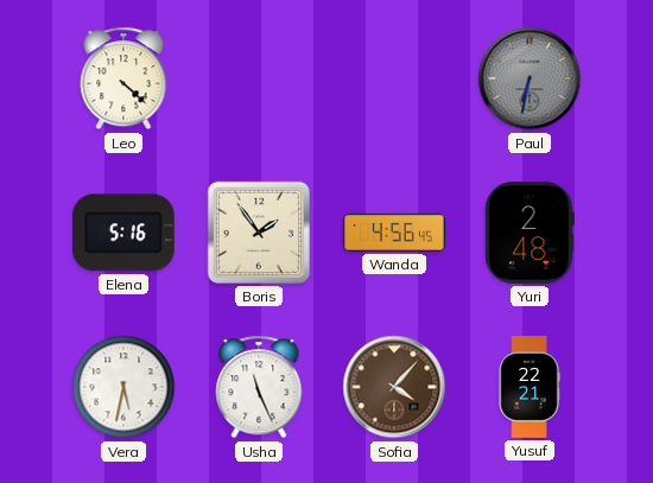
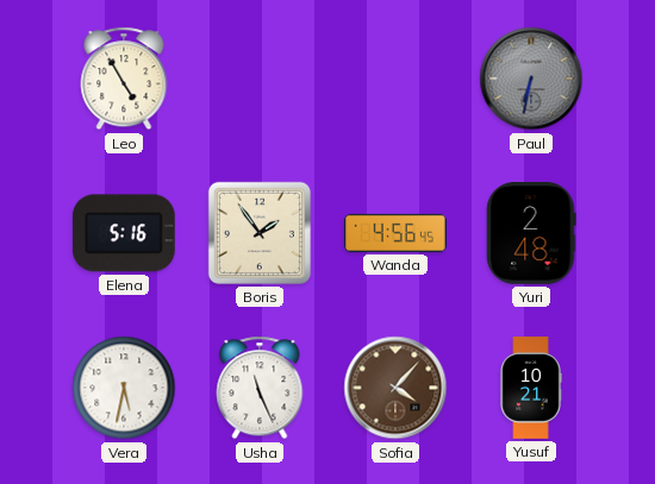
Leo: 4:22 -> 4:55
Yusuf: 22:21 -> 10:21
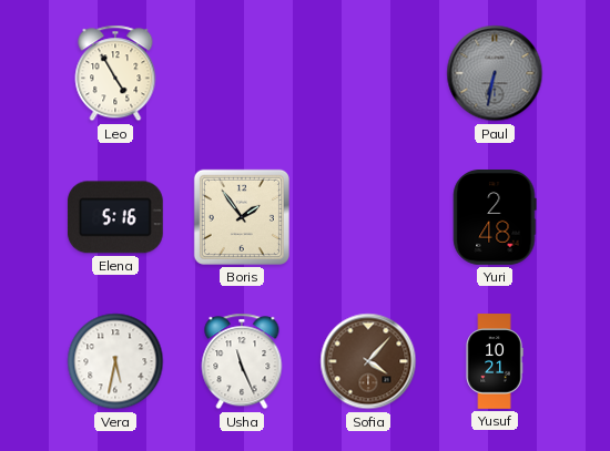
Wanda: 4:56 -> none
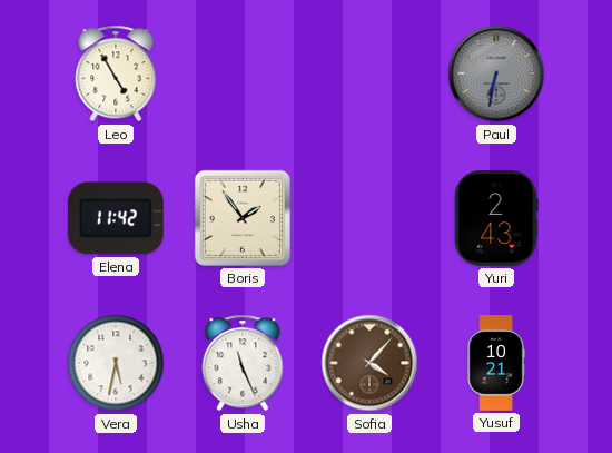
Elena: 5:16 -> 11:42
Yuri: 2:48 -> 2:43
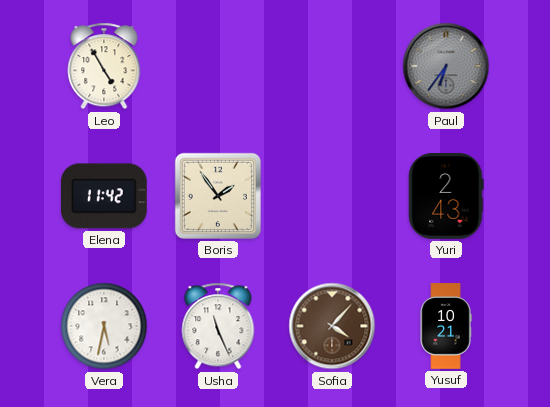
Paul: 6:32 -> 6:36
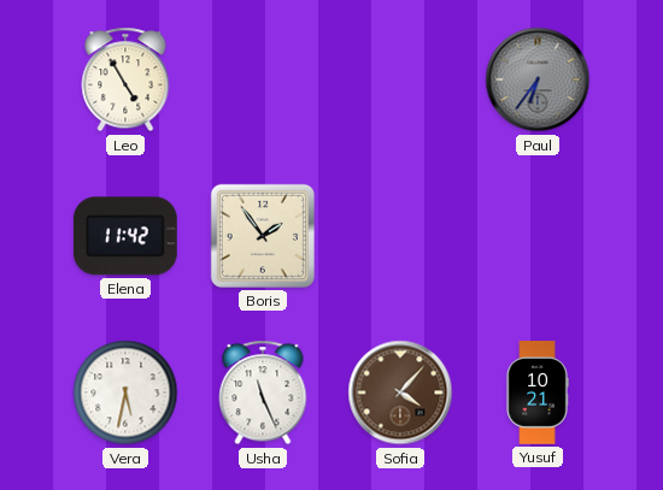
Yuri: 2:43 -> none
